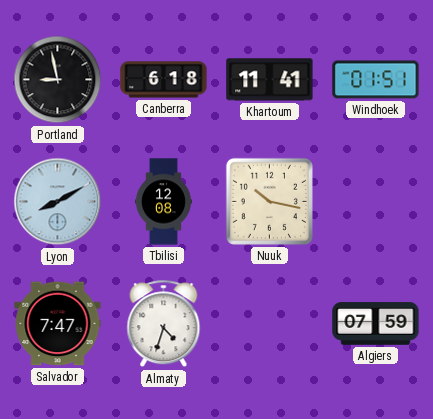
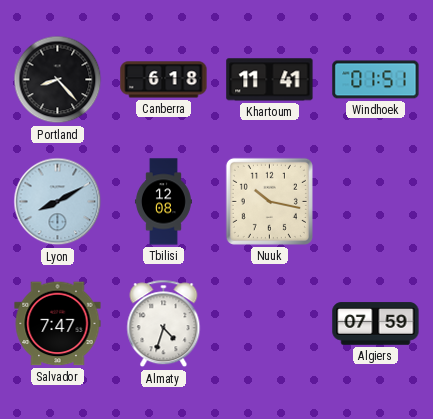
Portland: 8:58 -> 8:23
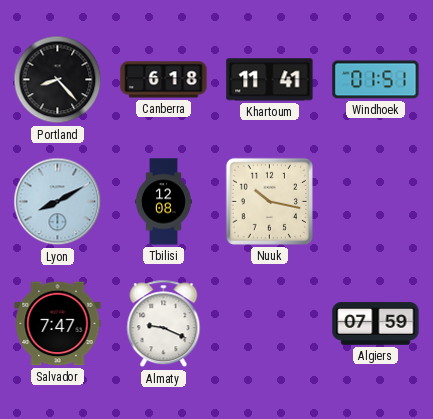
Almaty: 4:33 -> 9:19
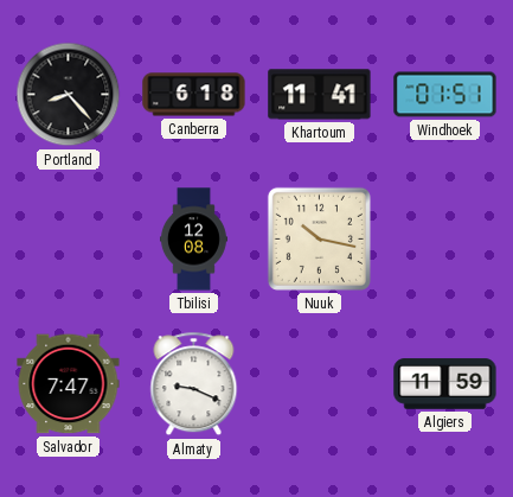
Lyon: 8:10 -> none
Algiers: 07:59 -> 11:59
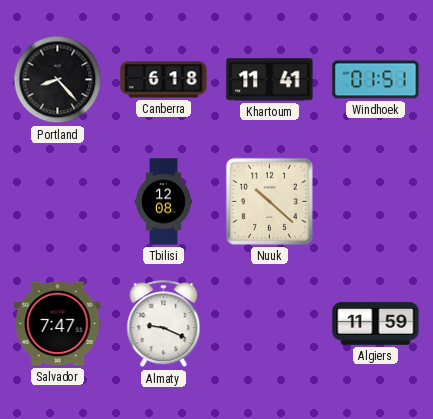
Nuuk: 10:17 -> 10:22
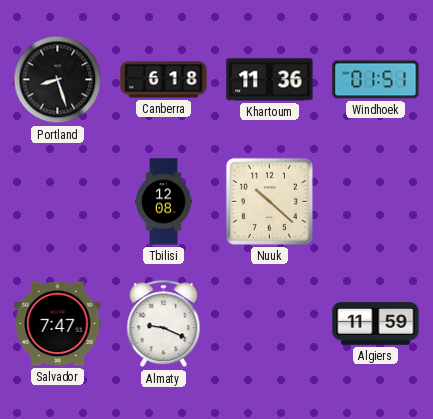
Portland: 8:23 -> 8:27
Khartoum: 11:41 -> 11:36
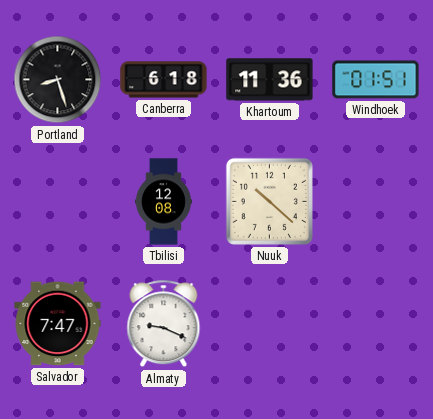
Algiers: 11:59 -> none
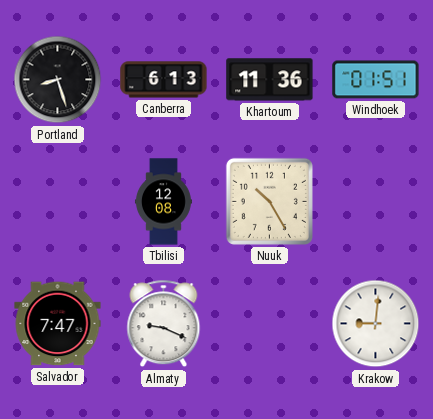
Canberra: 6:18 -> 6:13
Nuuk: 10:22 -> 10:25
Krakow: none -> 9:01
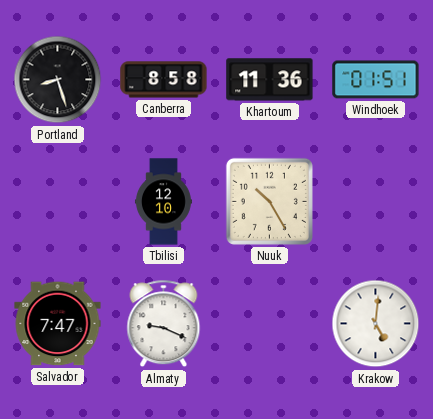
Canberra: 6:13 -> 8:58
Tbilisi: 12:08 -> 12:10
Krakow: 9:01 -> 5:01
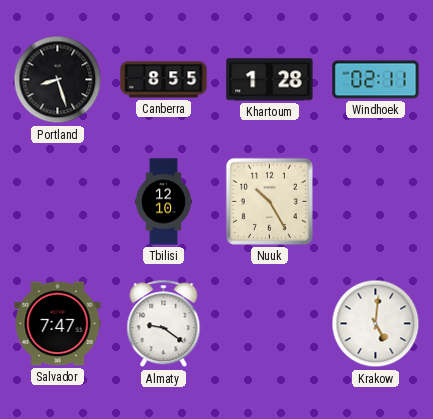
Canberra: 8:58 -> 8:55
Khartoum: 11:36 -> 1:28
Windhoek: 01:51 -> 02:11
Almaty: 9:19 -> 9:21
